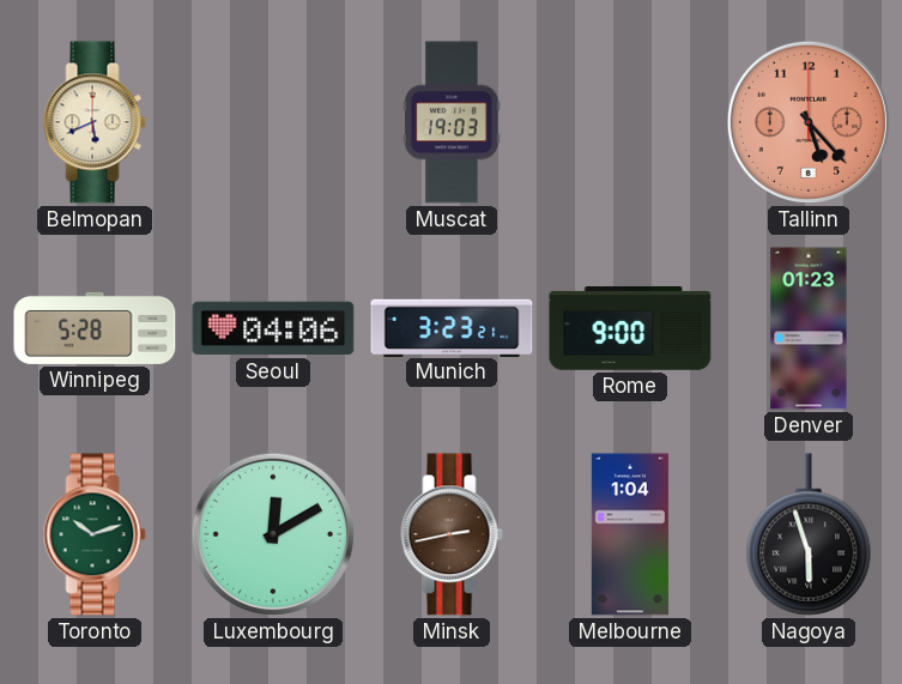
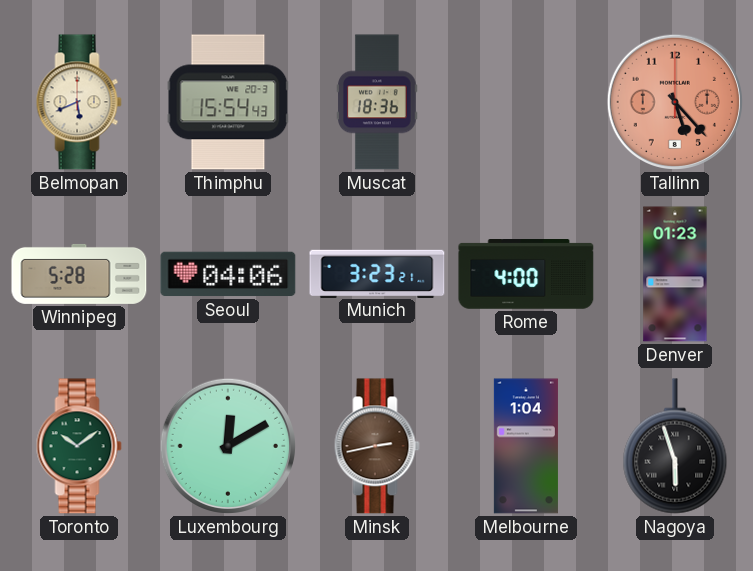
Thimphu: none -> 15:54
Muscat: 19:03 -> 18:36
Rome: 9:00 -> 4:00
Toronto: 10:12 -> 10:09
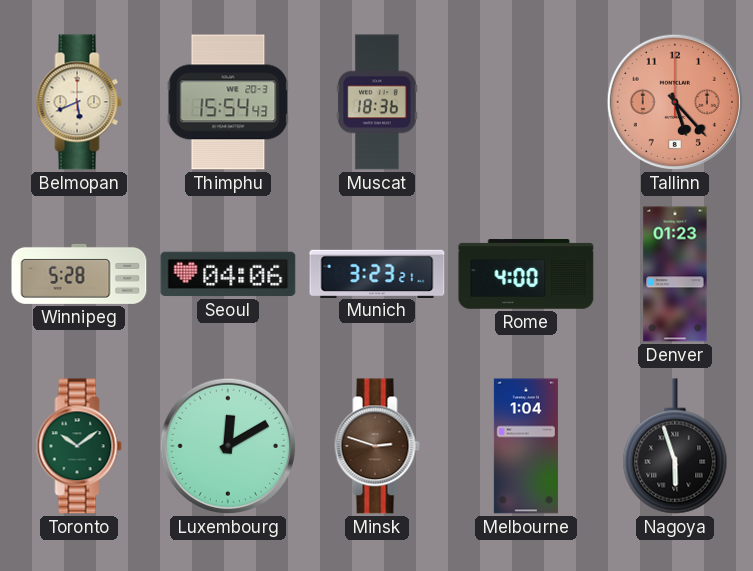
Minsk: 2:43 -> 2:48
